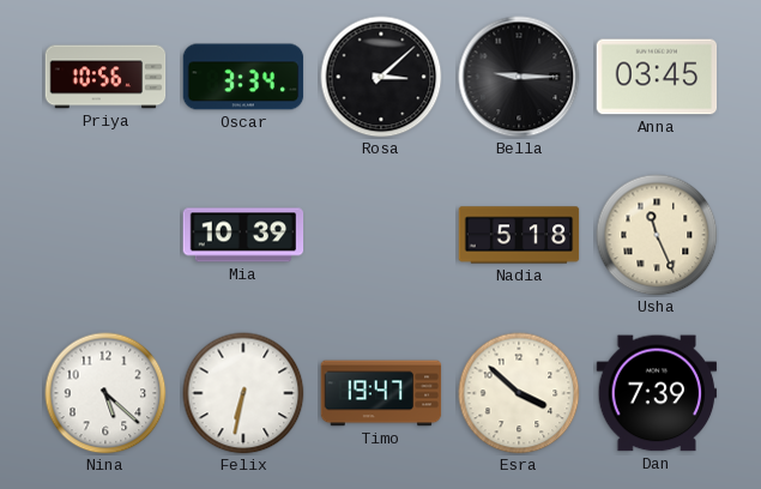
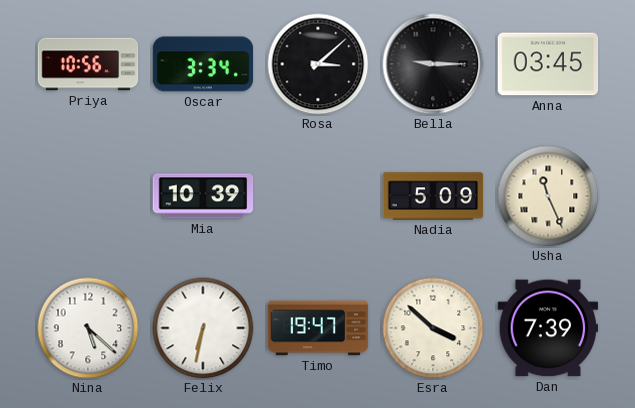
Nadia: 5:18 -> 5:09
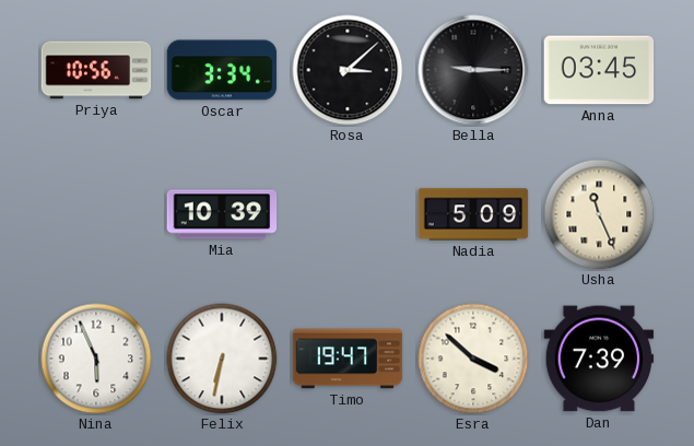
Nina: 5:22 -> 5:56
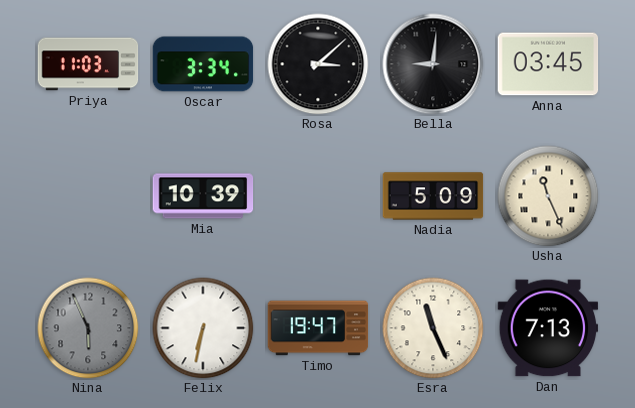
Priya: 10:56 -> 11:03
Bella: 9:15 -> 9:01
Nina dial: white -> grey
Esra: 3:52 -> 11:26
Dan: 7:39 -> 7:13
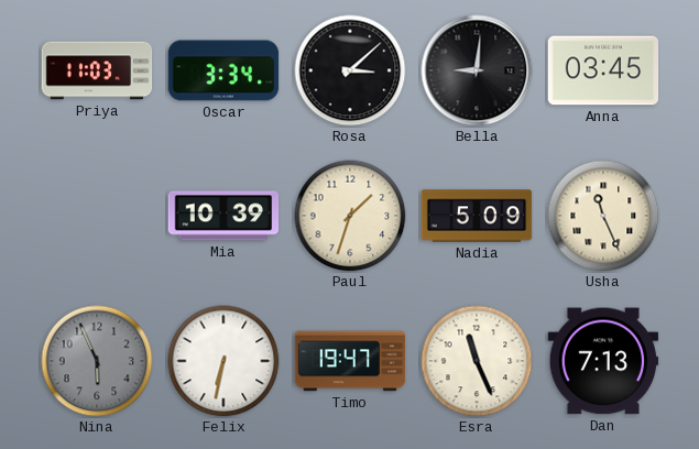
Paul: none -> 1:33
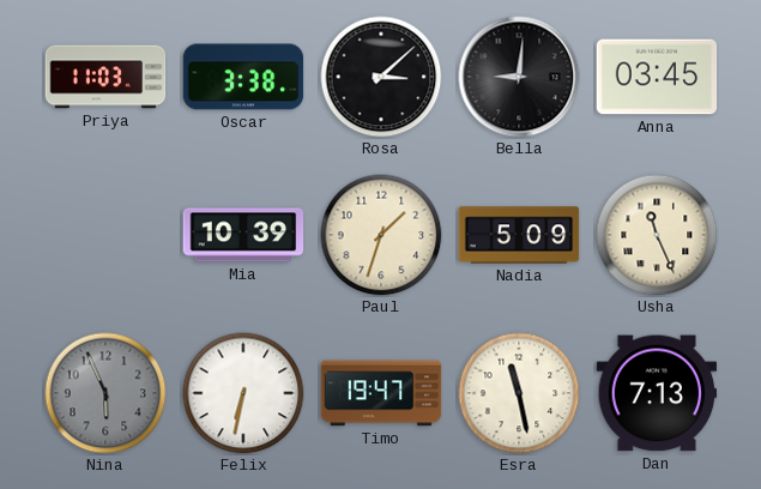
Oscar: 3:34 -> 3:38
Esra: 11:26 -> 11:28
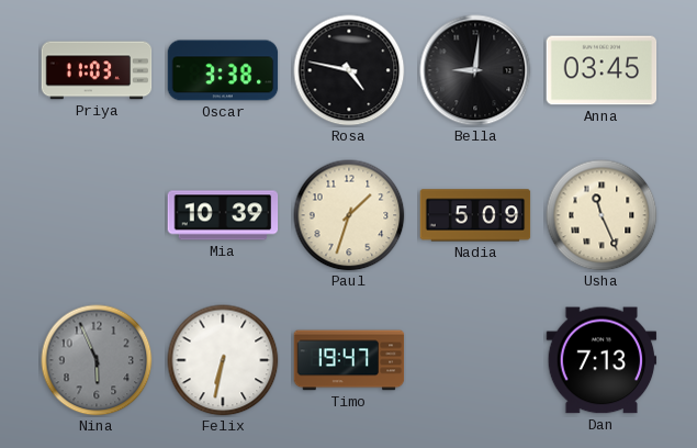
Rosa: 3:08 -> 4:47
Esra: 11:28 -> none
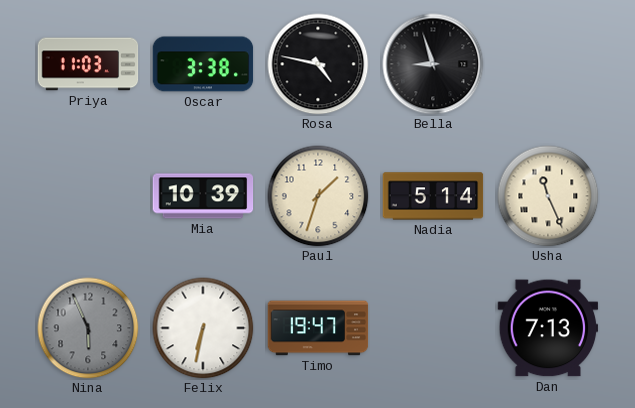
Bella: 9:01 -> 8:57
Anna: 03:45 -> none
Nadia: 5:09 -> 5:14
